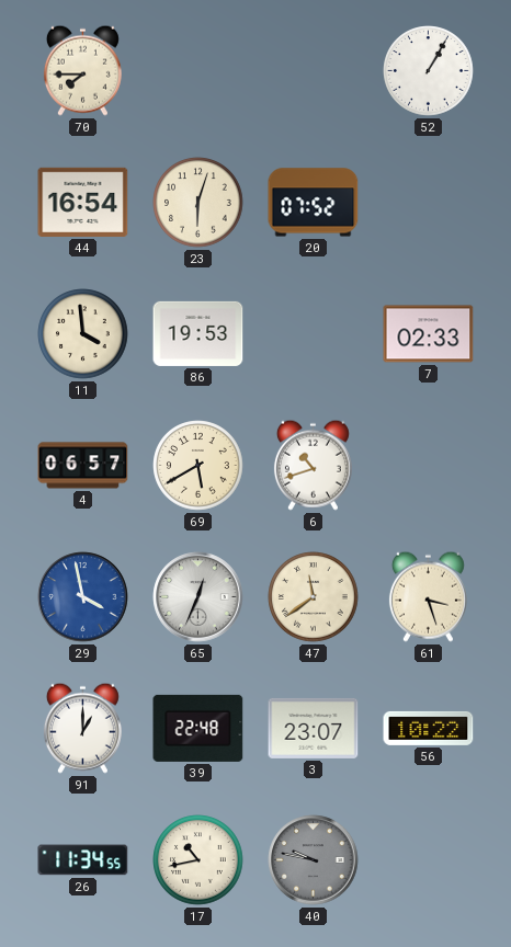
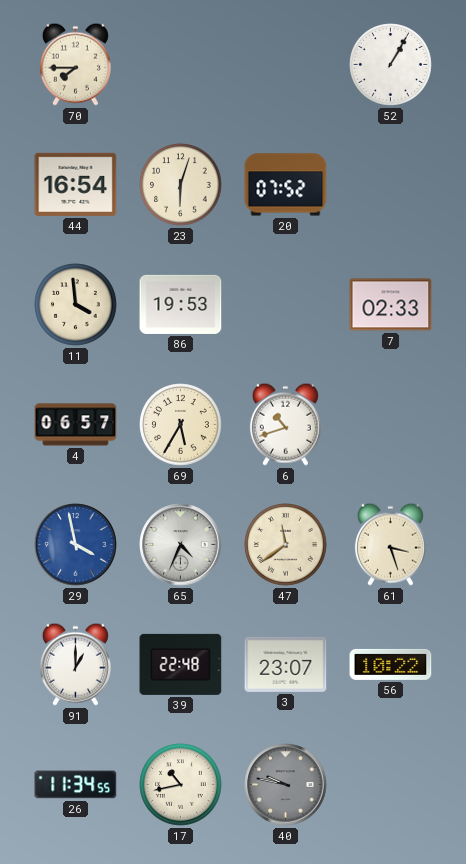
69: 5:40 -> 5:35
65: 12:34 -> 4:34
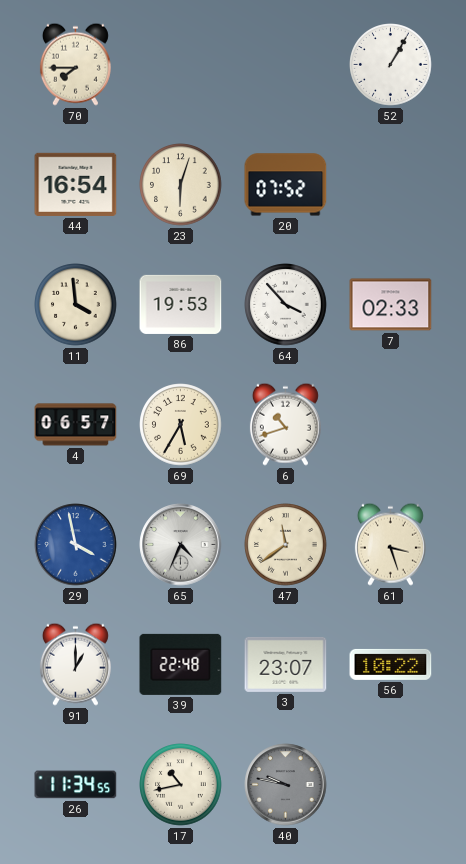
64: none -> 3:53
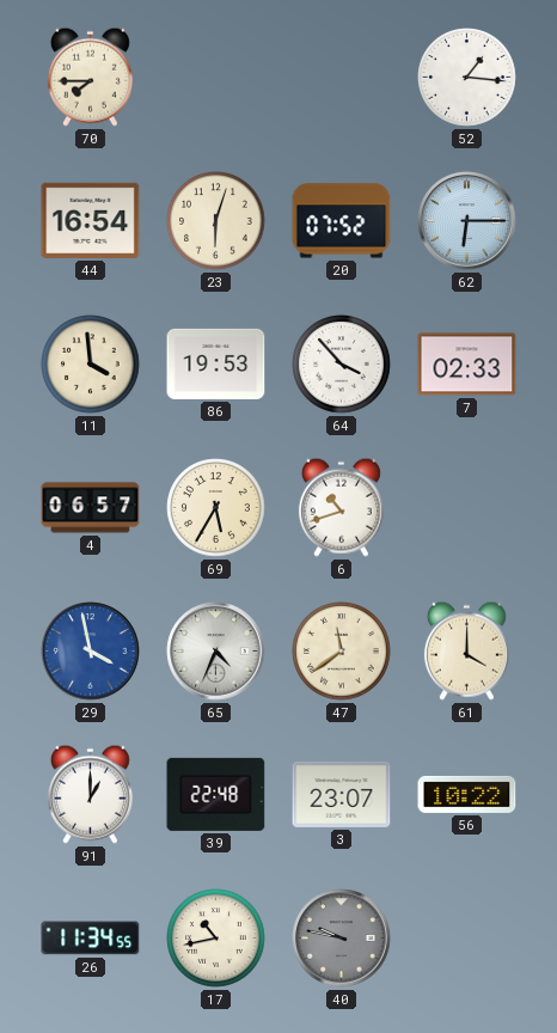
52: 1:05 -> 1:16
62: none -> 6:15
61: 3:27 -> 4:00
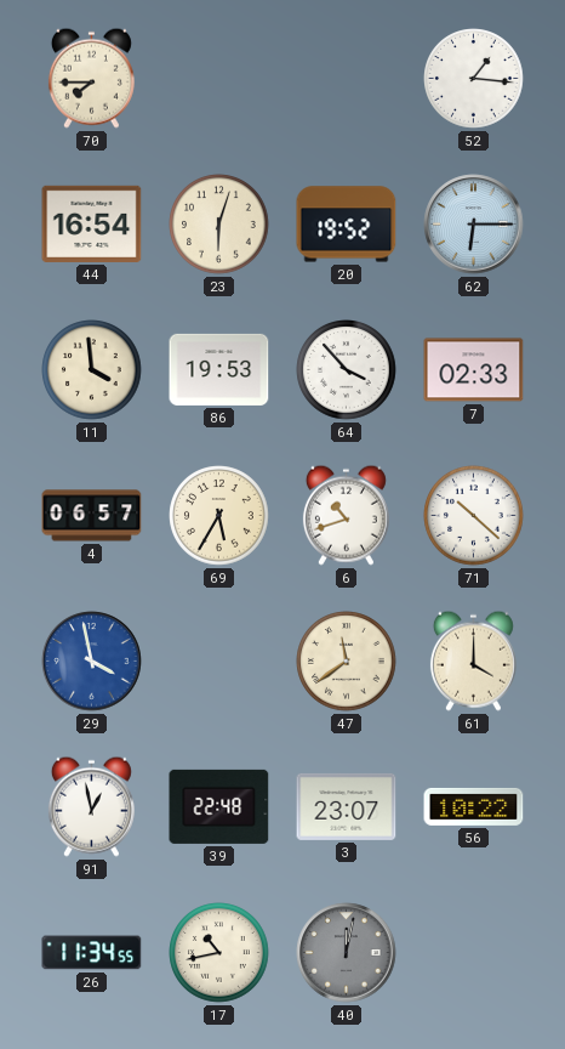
20: 07:52 -> 19:52
71: none -> 10:22
65: 4:34 -> none
91: 1:00 -> 12:58
40: 9:47 -> 12:02
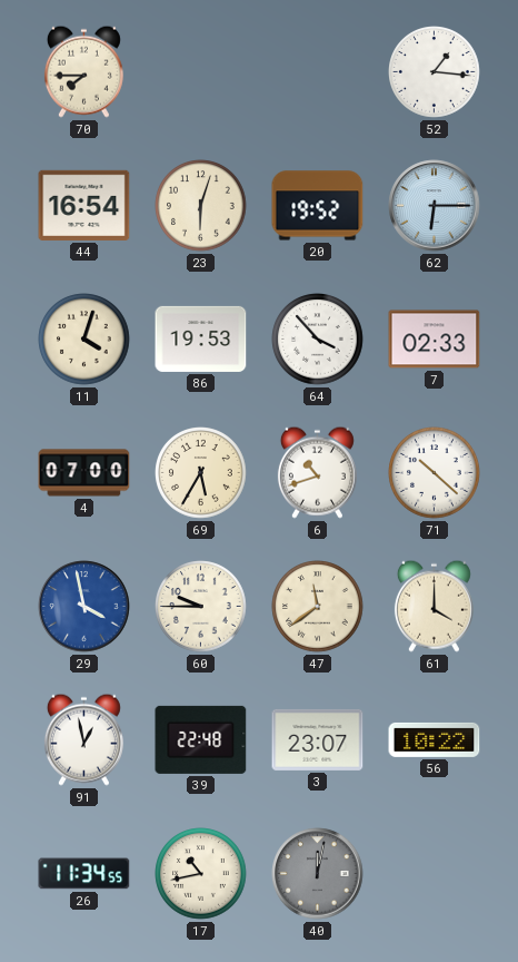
11: 3:59 -> 4:03
4: 06:57 -> 07:00
60: none -> 9:45
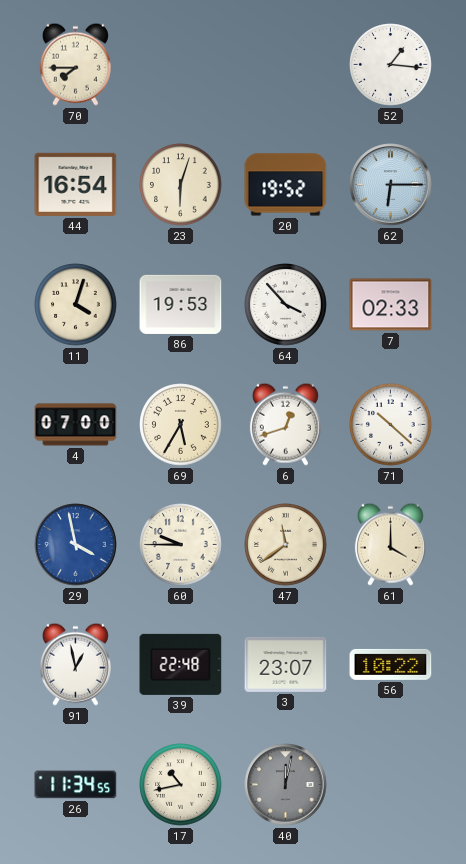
6: 10:42 -> 12:42
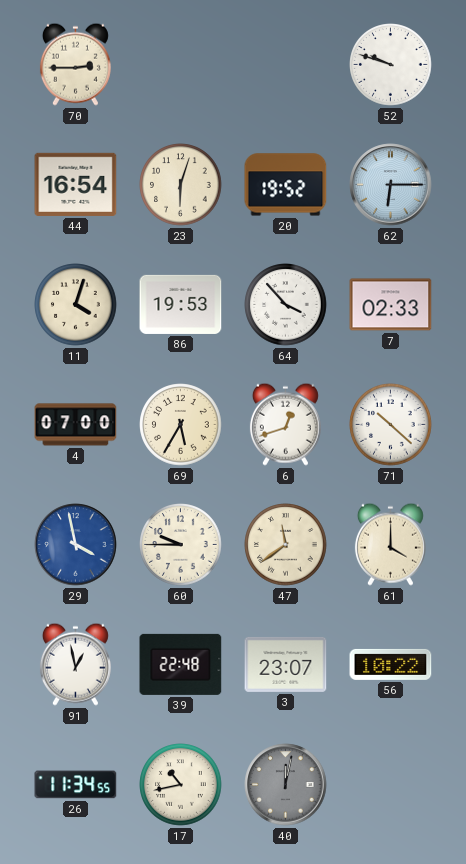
70: 7:45 -> 2:45
52: 1:16 -> 9:48
